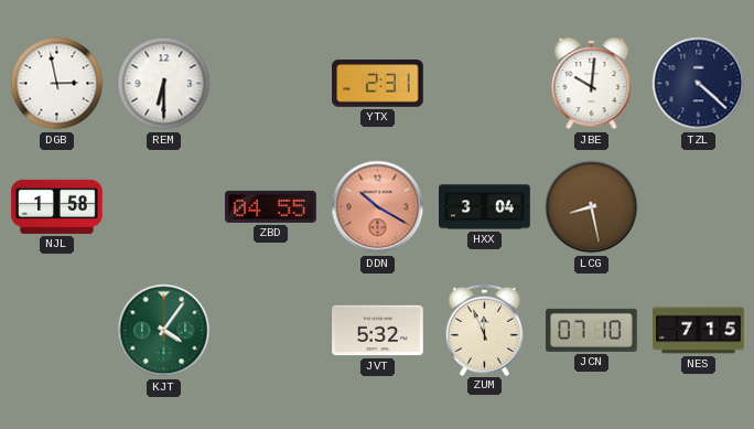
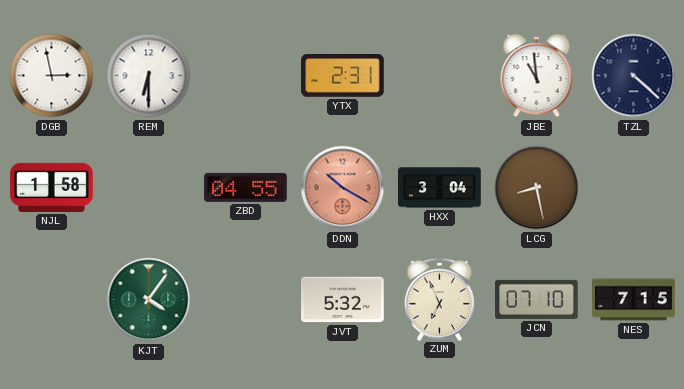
JBE: 10:01 -> 10:59
ZUM: 11:56 -> 6:56
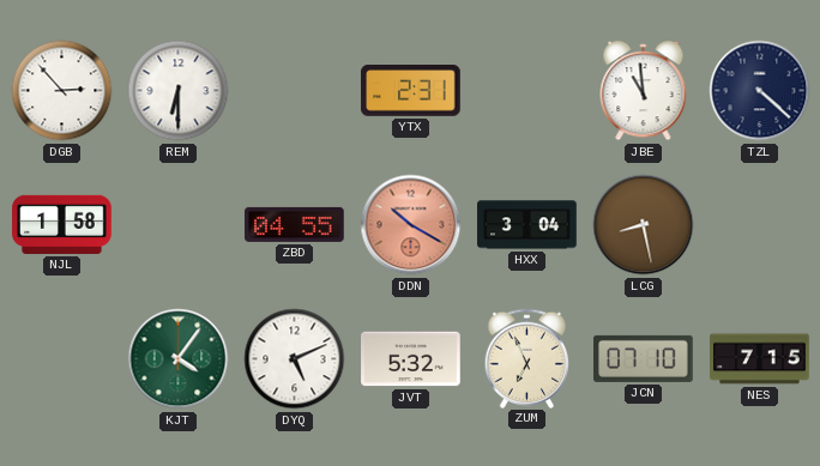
DGB: 2:58 -> 2:53
DYQ: none -> 5:11
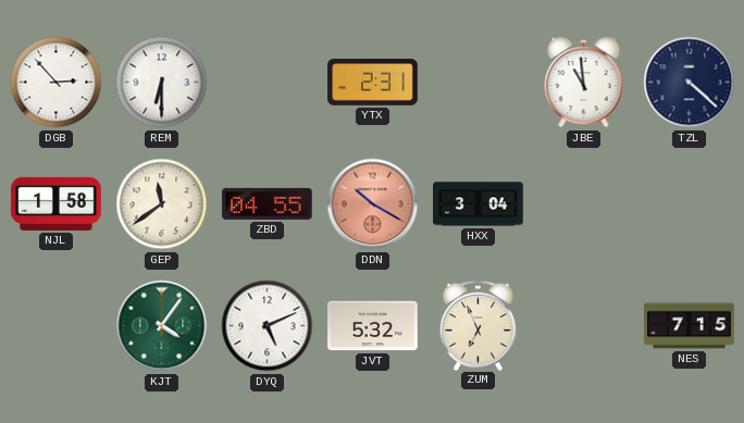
GEP: none -> 11:39
LCG: 8:28 -> none
JCN: 07:10 -> none
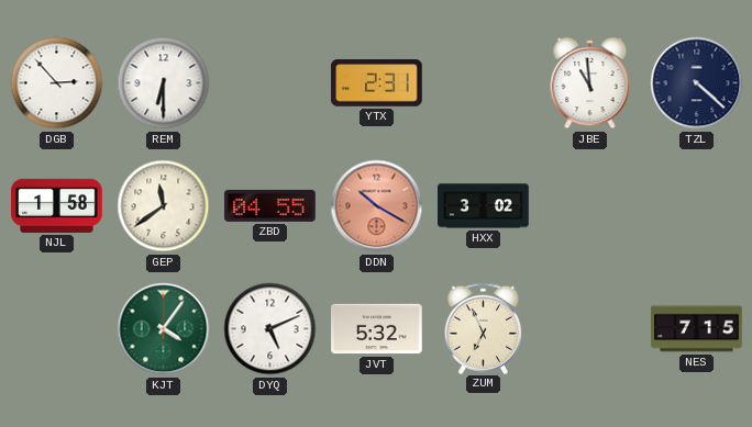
HXX: 3:04 -> 3:02
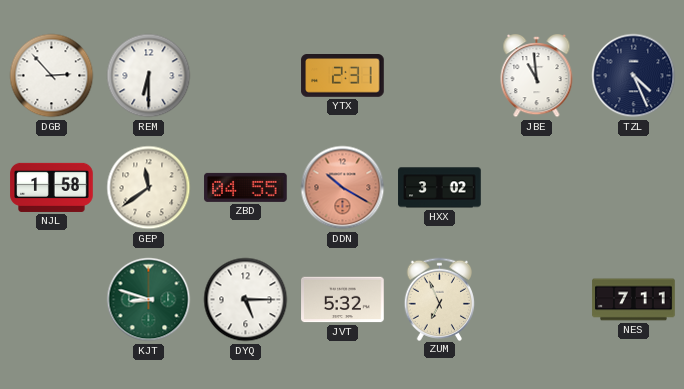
TZL: 4:22 -> 4:26
KJT: 4:06 -> 8:48
DYQ: 5:11 -> 5:15
NES: 7:15 -> 7:11
